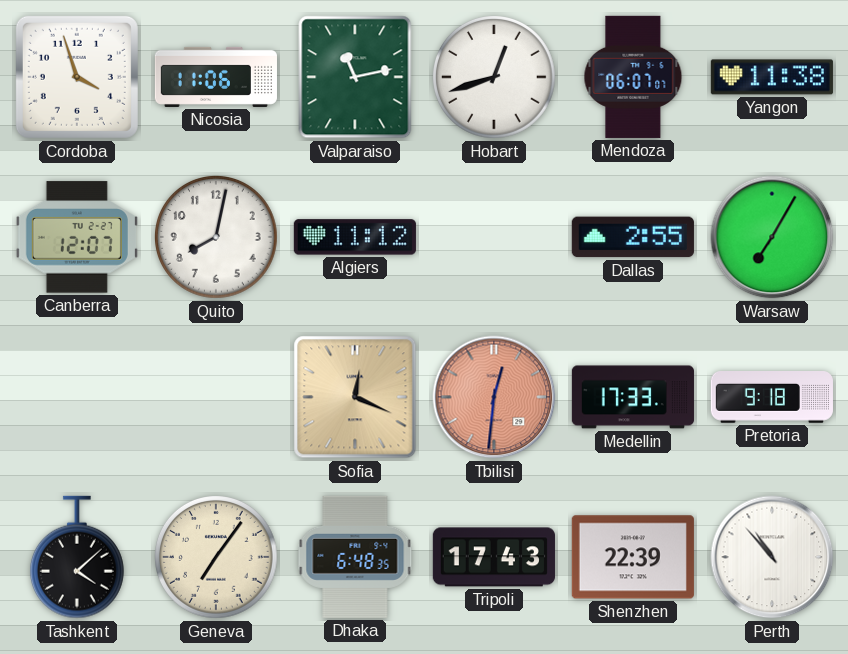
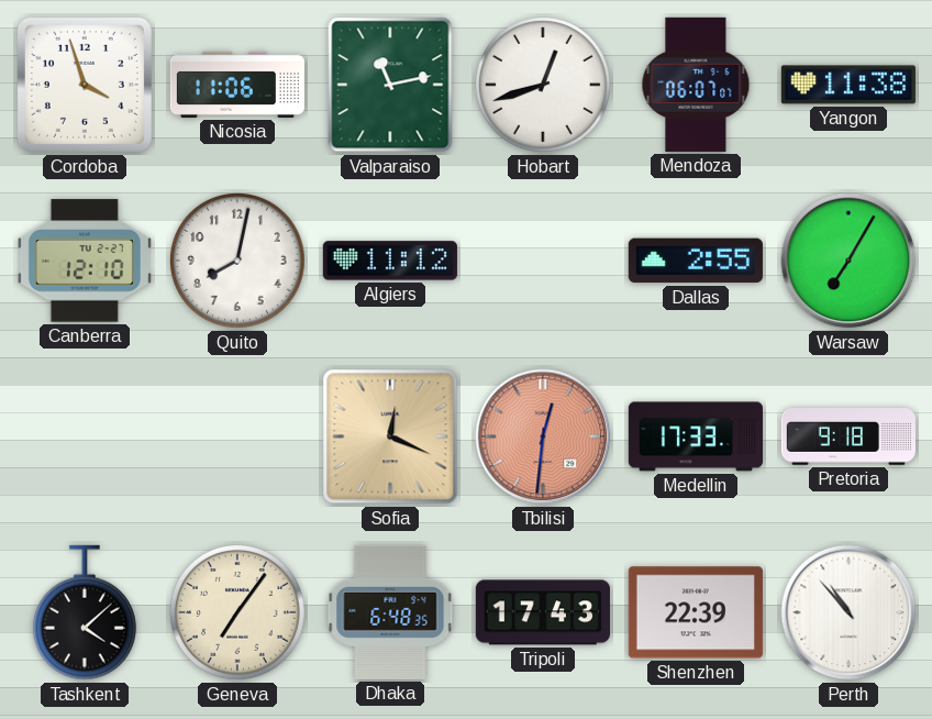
Canberra: 12:07 -> 12:10
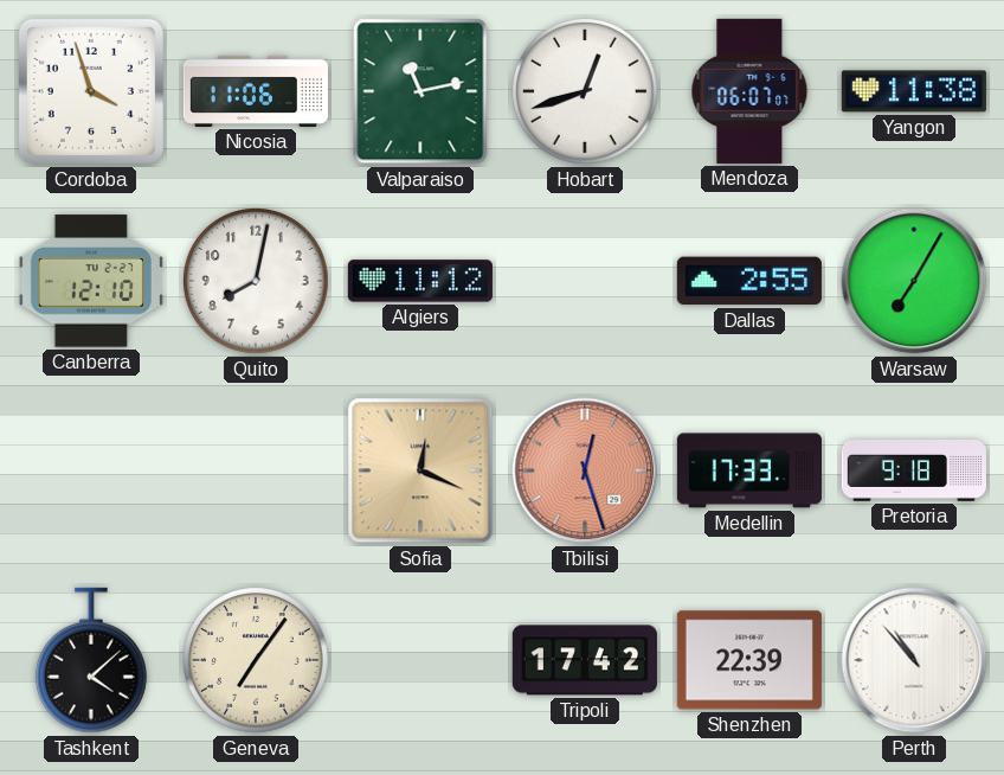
Tbilisi: 12:31 -> 12:27
Dhaka: 6:48 -> none
Tripoli: 17:43 -> 17:42
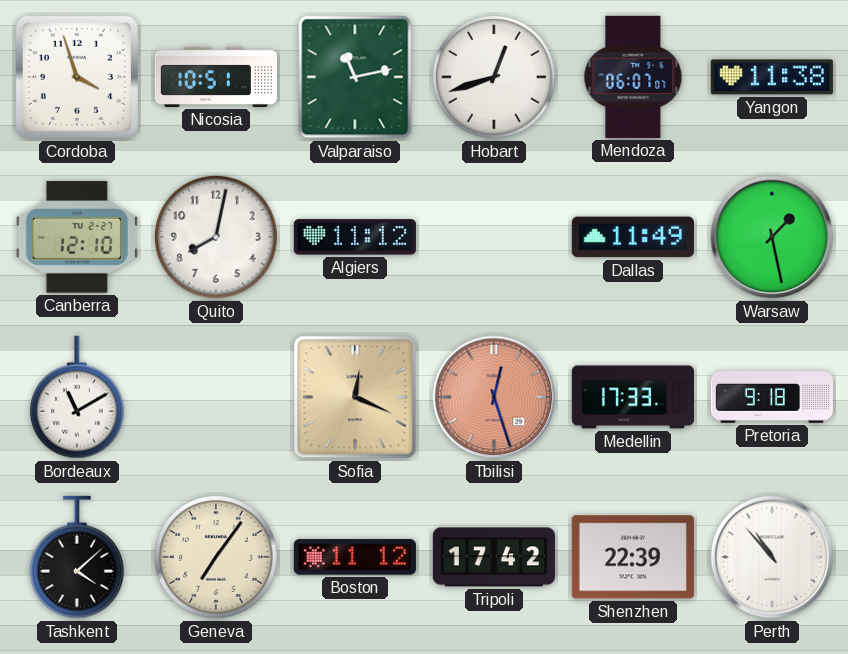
Nicosia: 11:06 -> 10:51
Dallas: 2:55 -> 11:49
Warsaw: 7:05 -> 1:28
Bordeaux: none -> 11:10
Boston: none -> 11:12
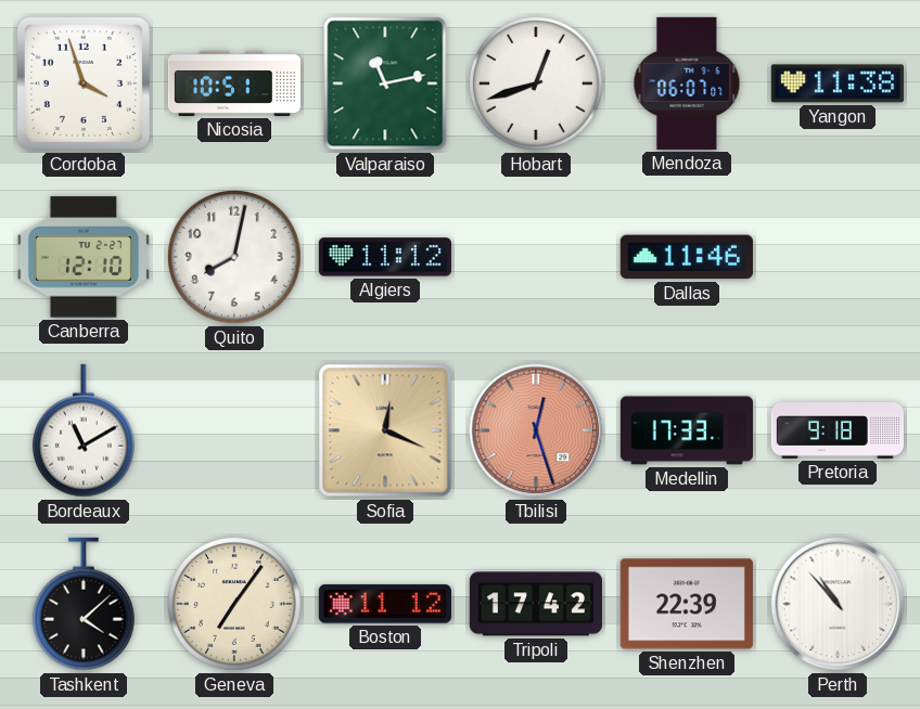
Dallas: 11:49 -> 11:46
Warsaw: 1:28 -> none
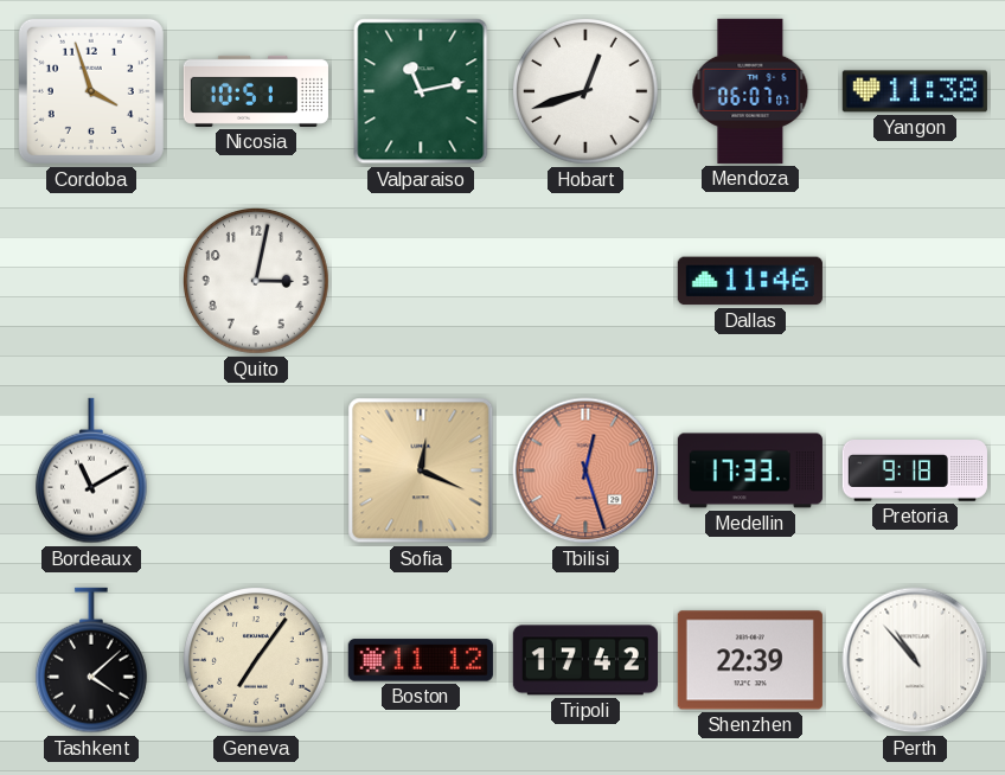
Canberra: 12:10 -> none
Quito: 8:02 -> 3:02
Algiers: 11:12 -> none
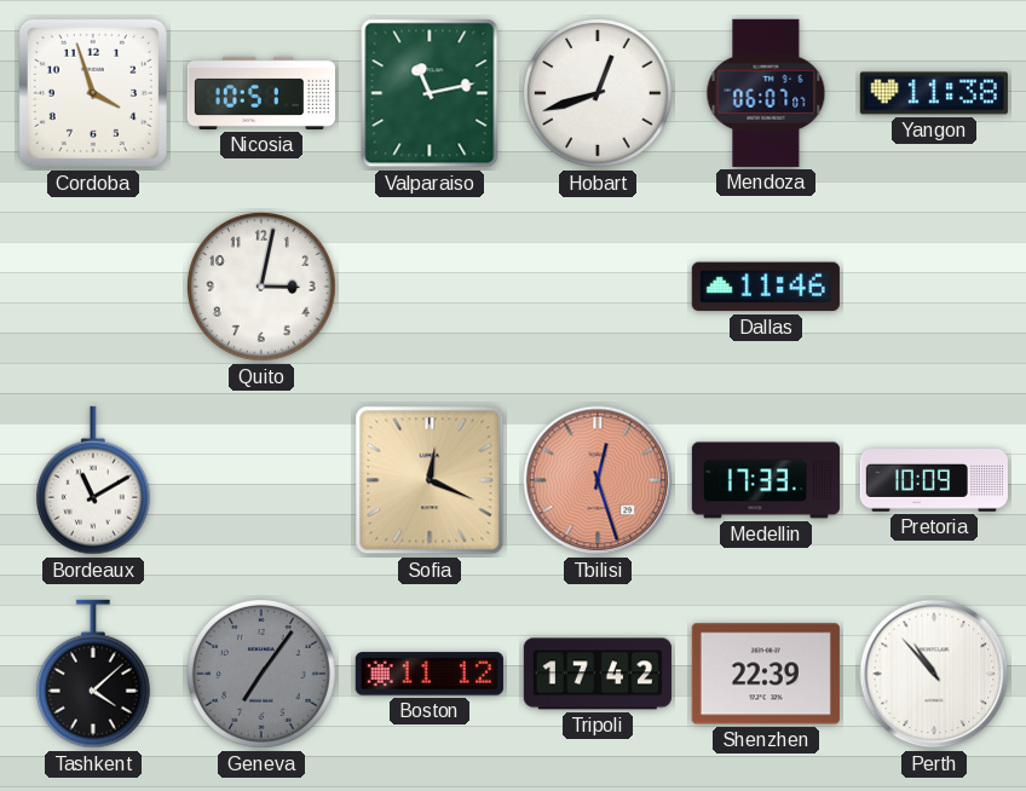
Pretoria: 9:18 -> 10:09
Geneva dial: cream -> grey
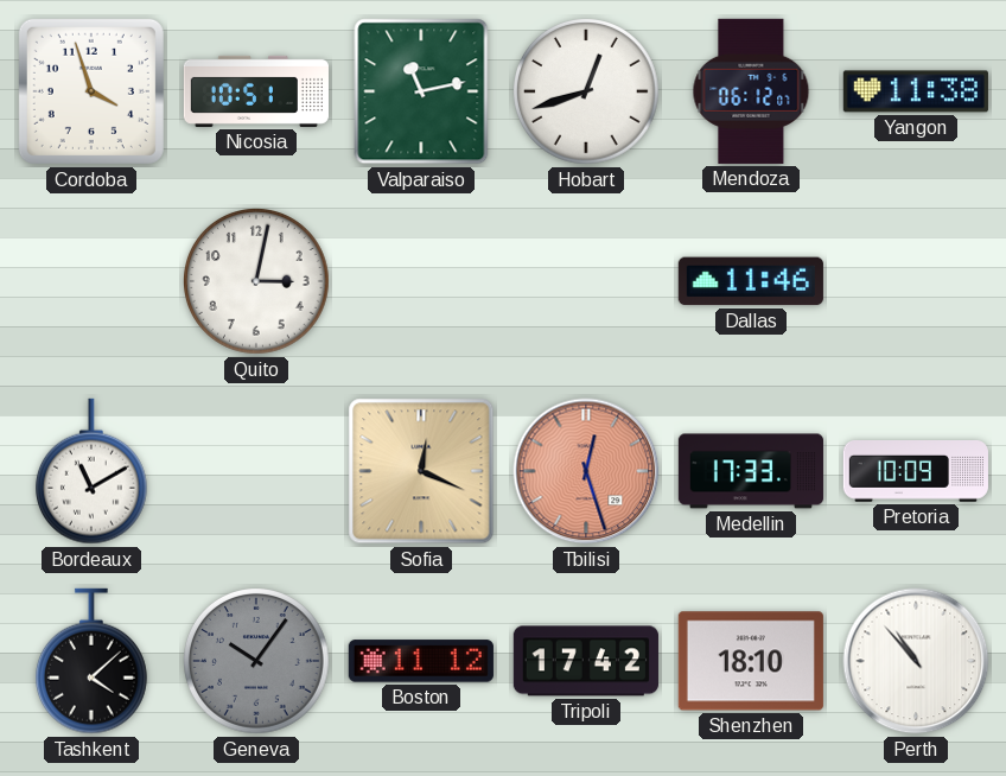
Mendoza: 06:07 -> 06:12
Geneva: 7:06 -> 10:06
Shenzhen: 22:39 -> 18:10
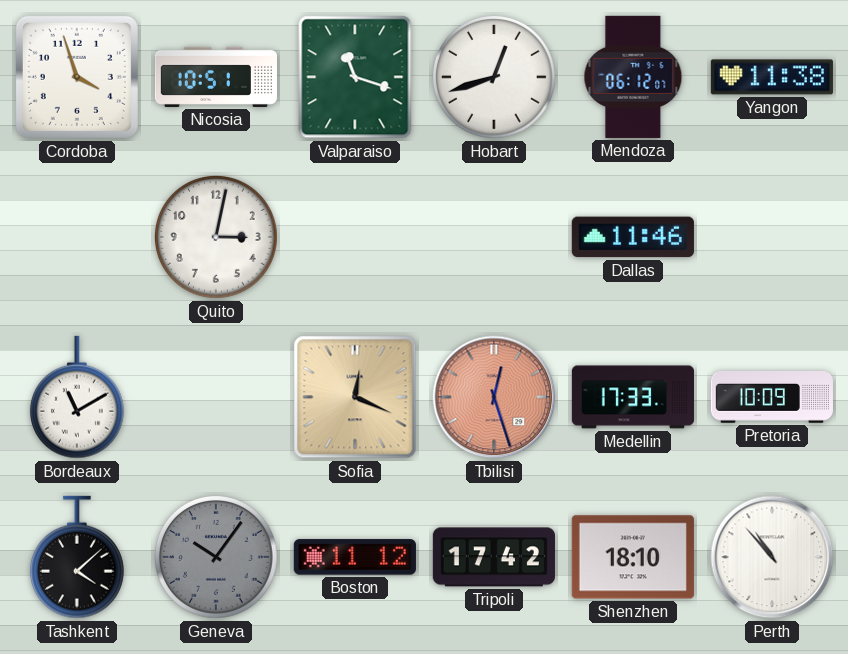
Valparaiso: 11:13 -> 11:18
